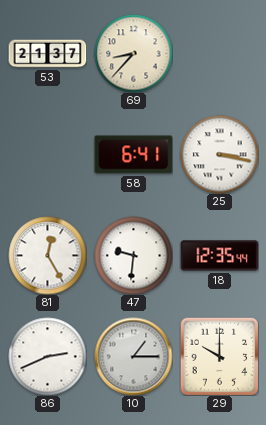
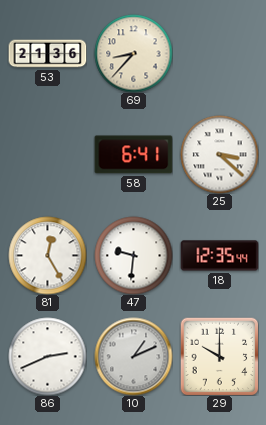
53: 21:37 -> 21:36
25: 3:17 -> 3:22
10: 1:15 -> 1:11
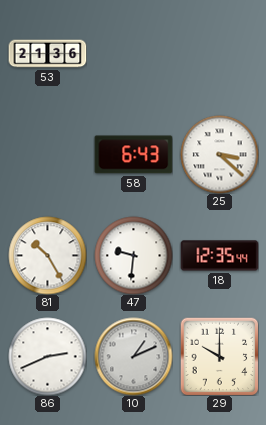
69: 8:37 -> none
58: 6:41 -> 6:43
81: 12:25 -> 10:25
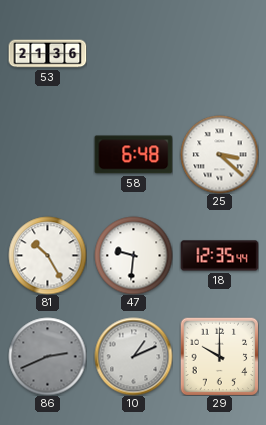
58: 6:43 -> 6:48
86 dial: white -> grey
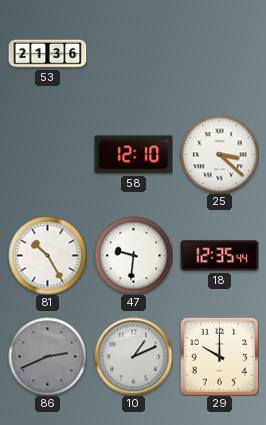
58: 6:48 -> 12:10
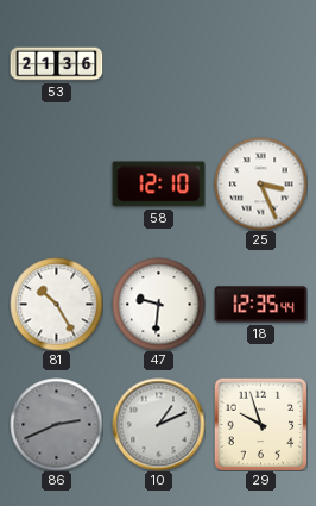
25: 3:22 -> 3:26
29: 10:00 -> 9:57
